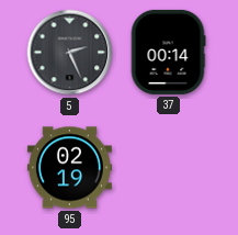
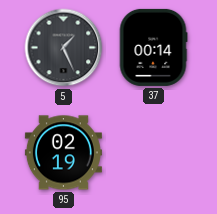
5: 2:26 -> 1:26
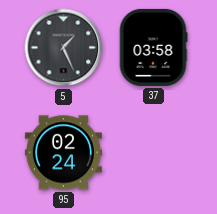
37: 00:14 -> 03:58
95: 02:19 -> 02:24
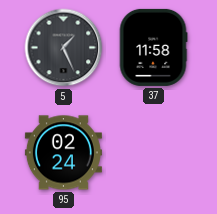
37: 03:58 -> 11:58
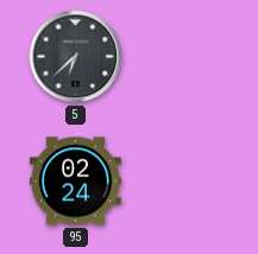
5: 1:26 -> 6:38
37: 11:58 -> none
